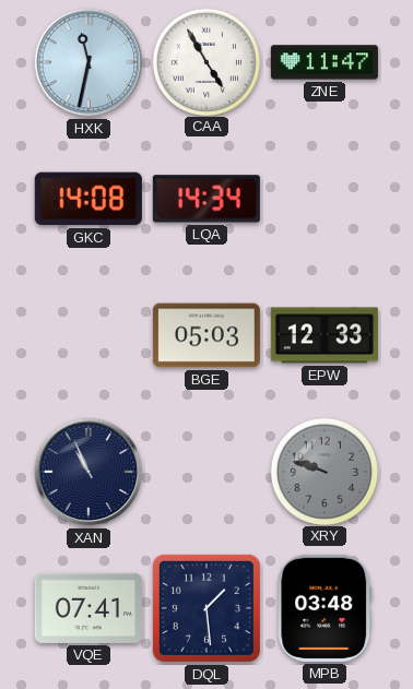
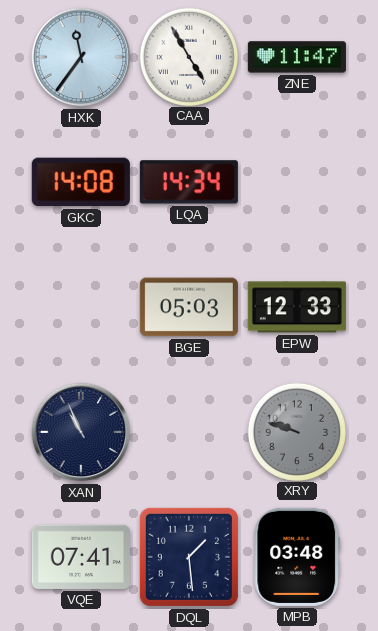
HXK: 11:32 -> 11:36
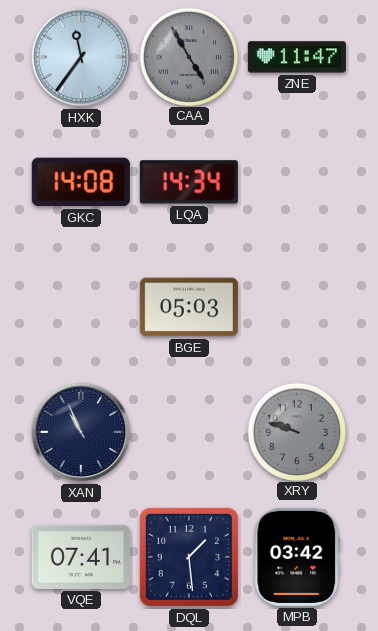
CAA dial: white -> grey
EPW: 12:33 -> none
MPB: 03:48 -> 03:42
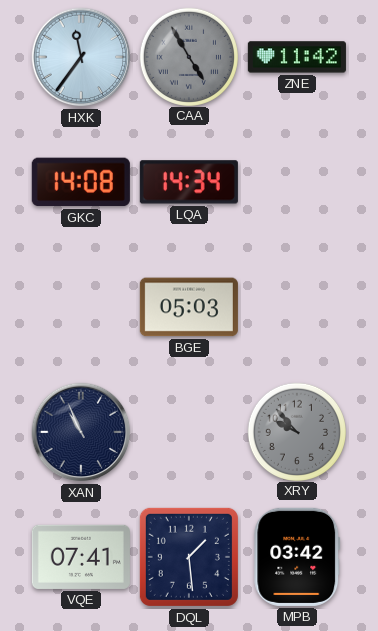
ZNE: 11:47 -> 11:42
XRY: 9:48 -> 9:53
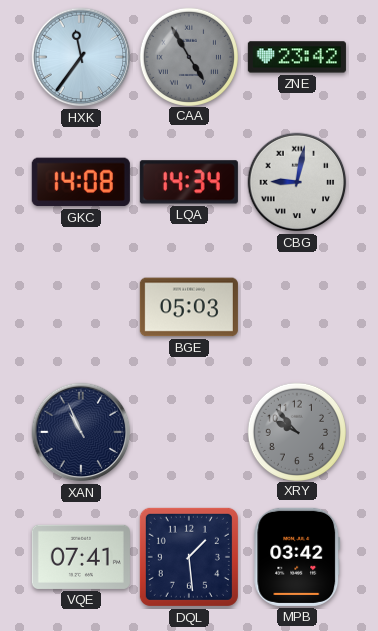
ZNE: 11:42 -> 23:42
CBG: none -> 9:02
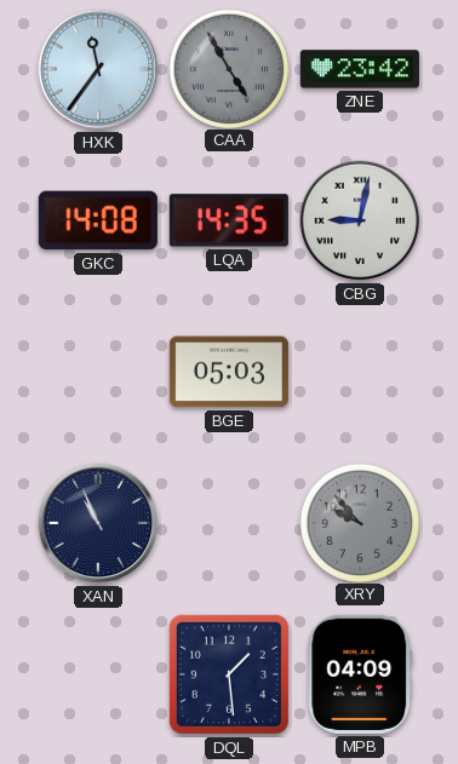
LQA: 14:34 -> 14:35
VQE: 07:41 -> none
MPB: 03:42 -> 04:09
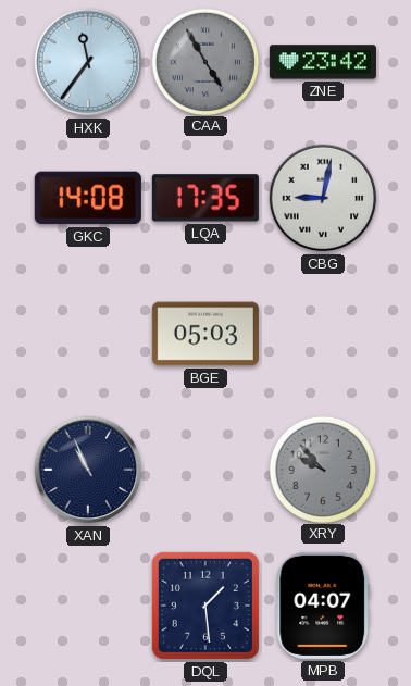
LQA: 14:35 -> 17:35
MPB: 04:09 -> 04:07
